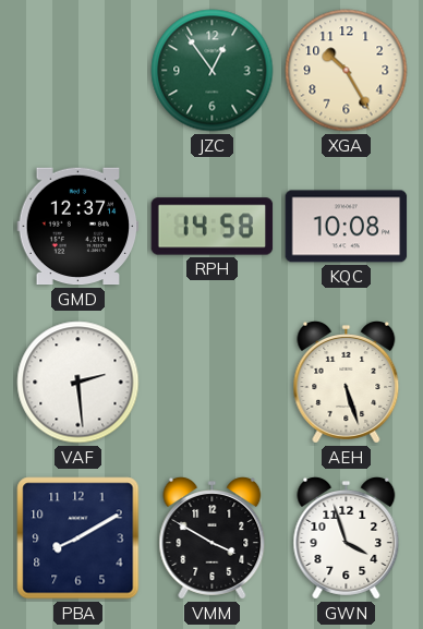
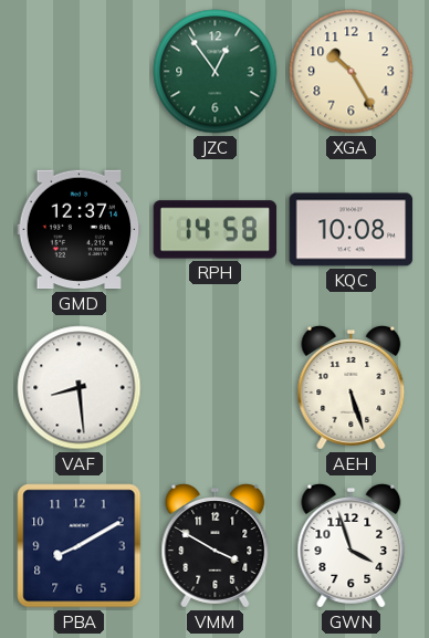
VAF: 2:29 -> 8:29
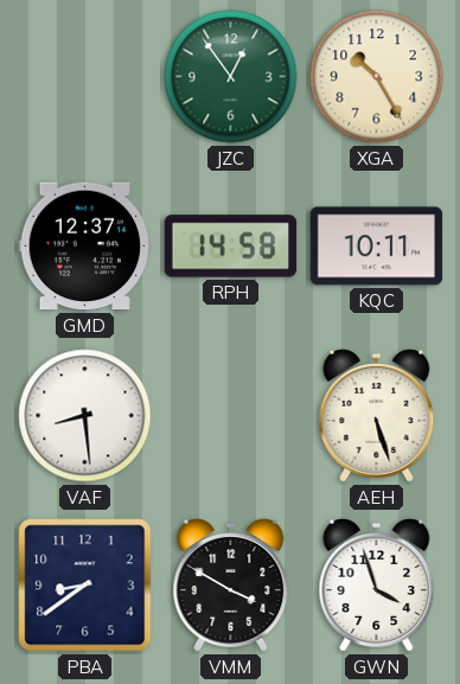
KQC: 10:08 -> 10:11
PBA: 8:10 -> 8:39
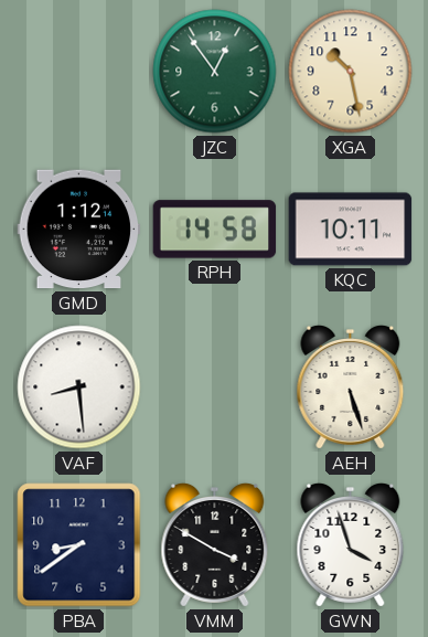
XGA: 10:25 -> 10:28
GMD: 12:37 -> 1:12
